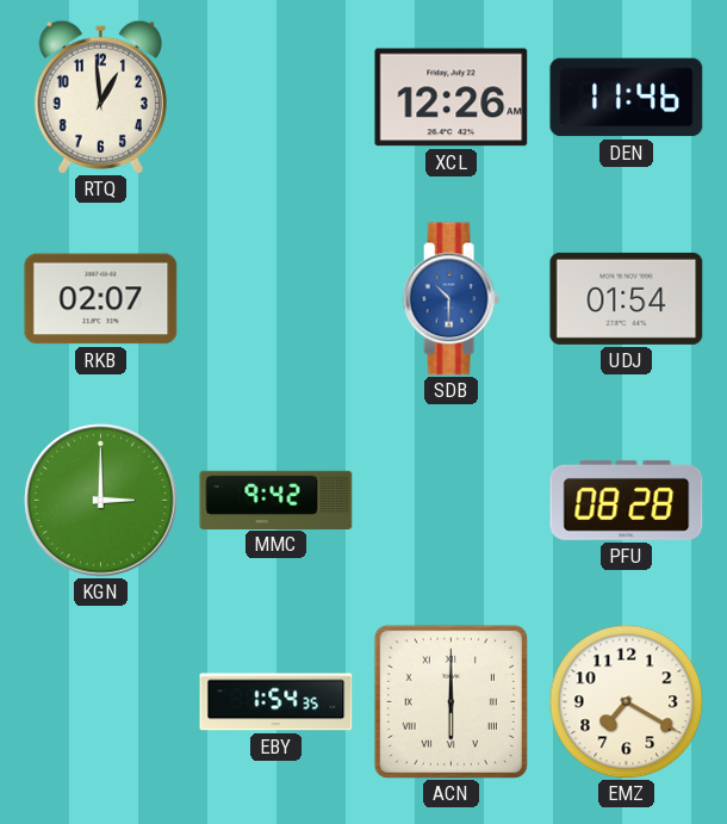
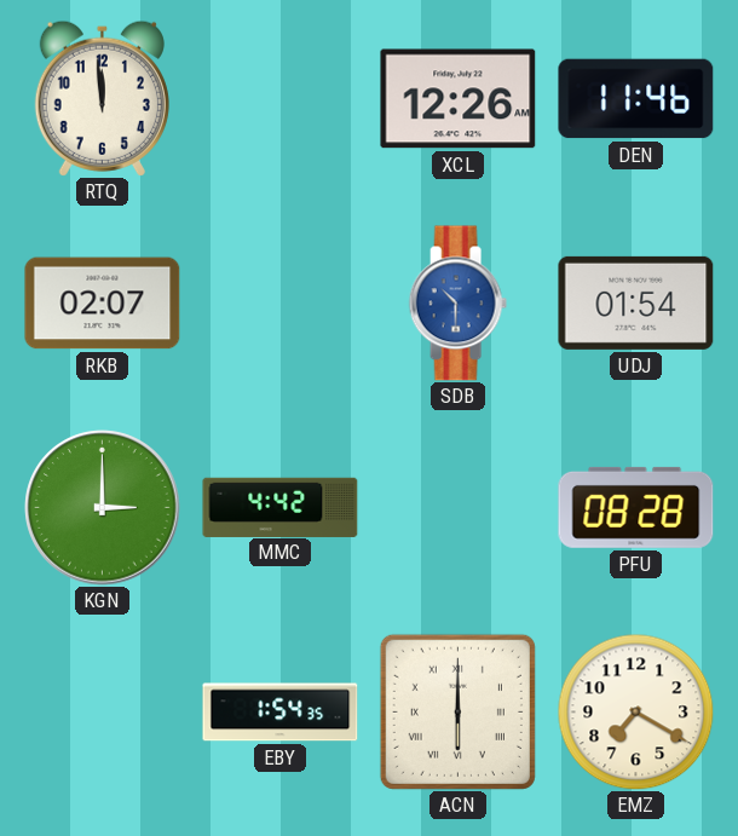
RTQ: 12:59 -> 11:59
MMC: 9:42 -> 4:42
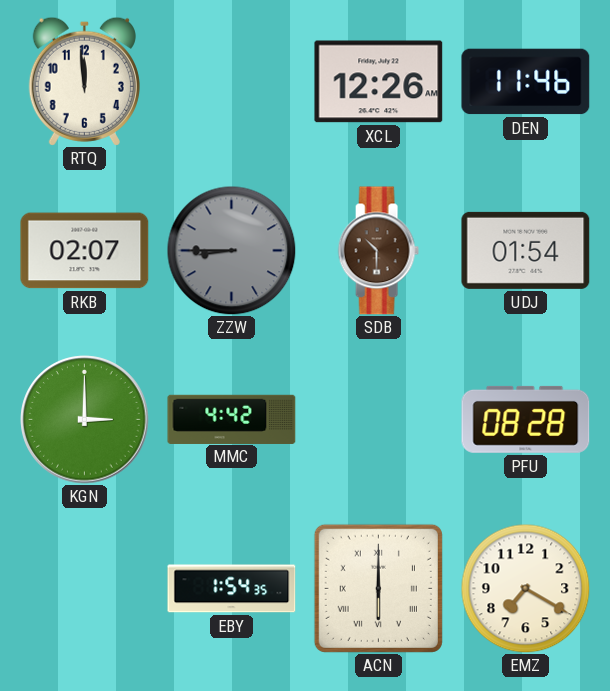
ZZW: none -> 8:45
SDB dial: blue -> brown
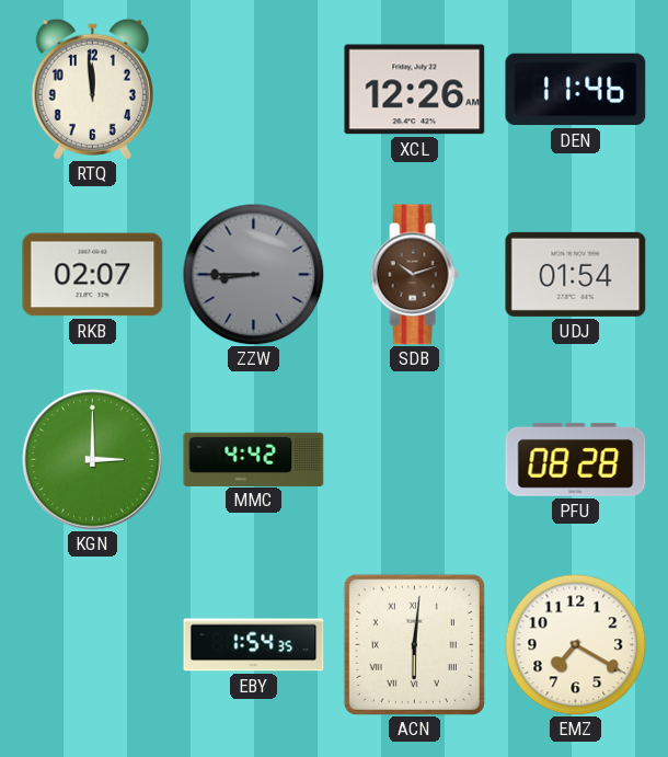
SDB: 10:30 -> 10:12
ACN: 6:00 -> 6:01
